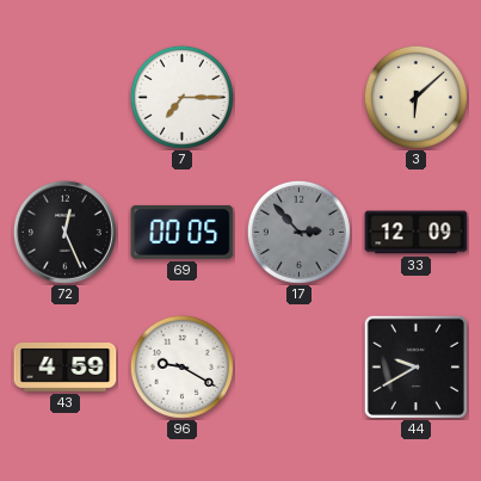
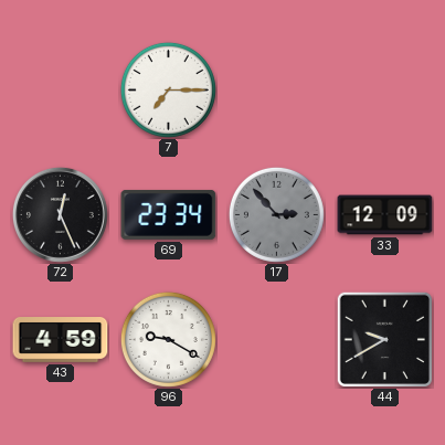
3: 6:08 -> none
69: 00:05 -> 23:34
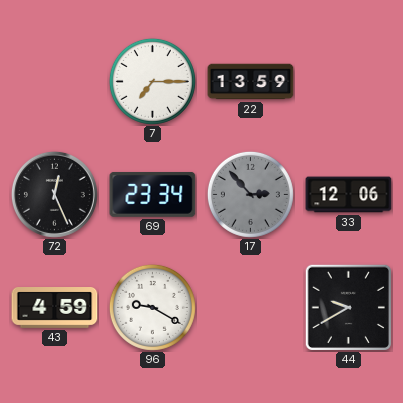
22: none -> 13:59
33: 12:09 -> 12:06
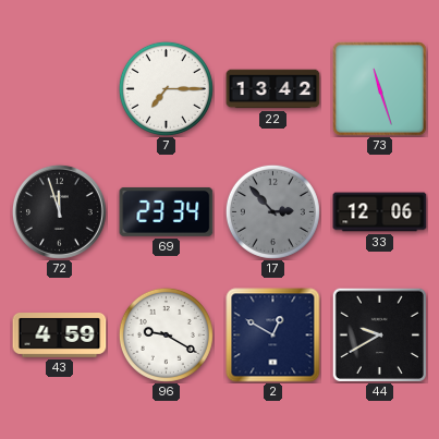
22: 13:59 -> 13:42
73: none -> 11:27
72: 12:26 -> 11:57
2: none -> 12:50
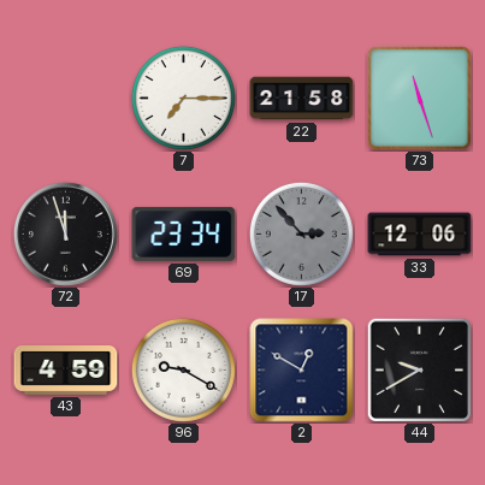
22: 13:42 -> 21:58
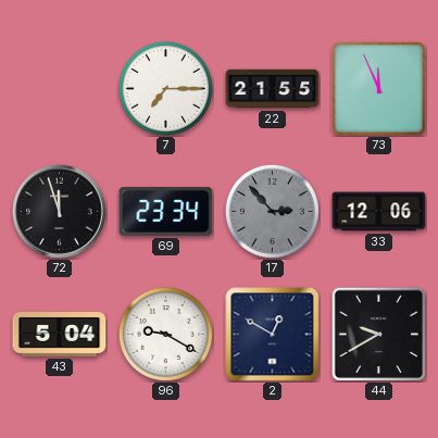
22: 21:58 -> 21:55
73: 11:27 -> 11:56
43: 4:59 -> 5:04
